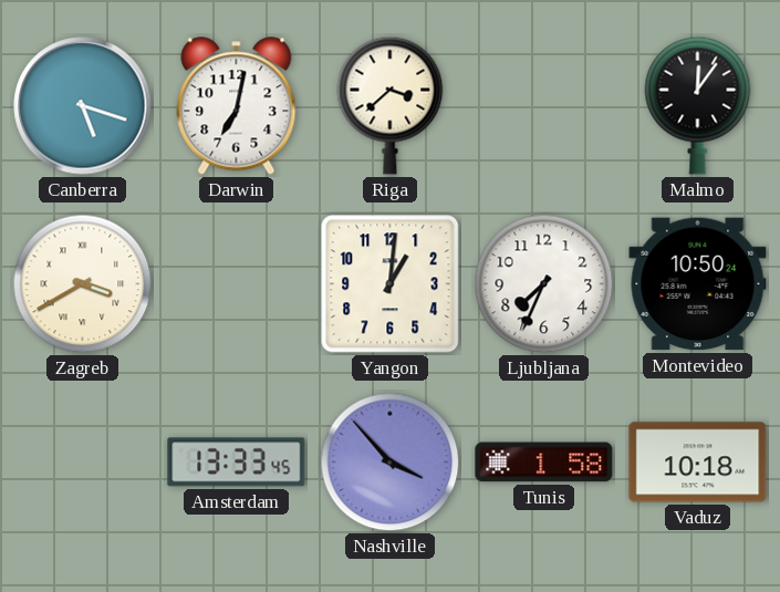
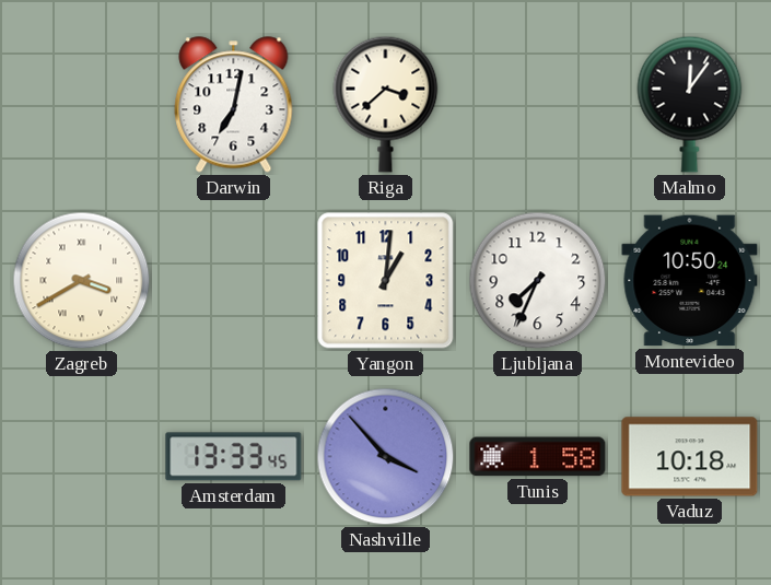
Canberra: 5:18 -> none
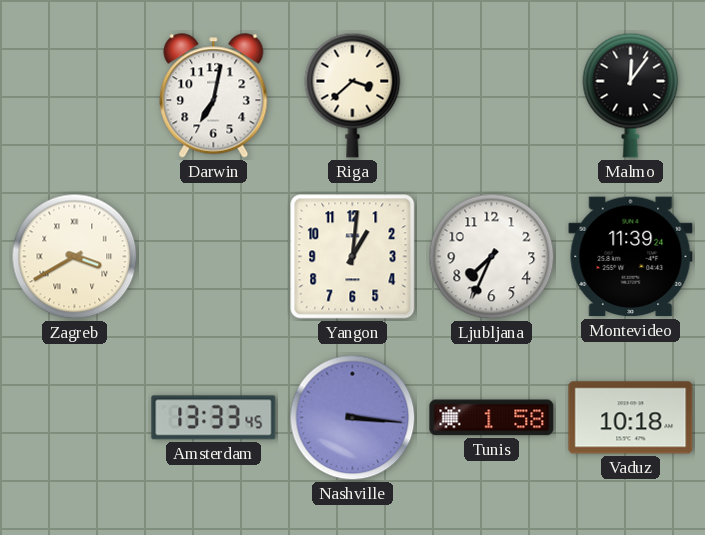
Montevideo: 10:50 -> 11:39
Nashville: 3:53 -> 3:16
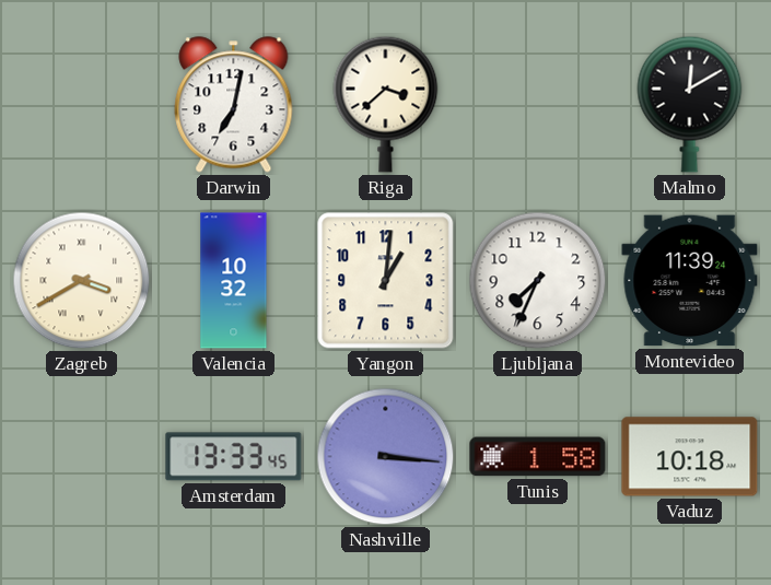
Malmo: 12:06 -> 12:10
Valencia: none -> 10:32
